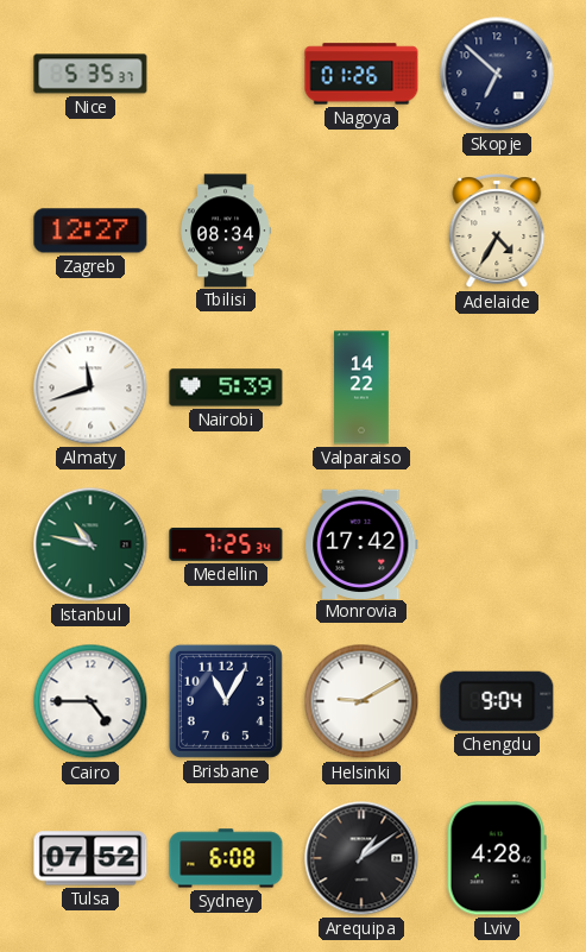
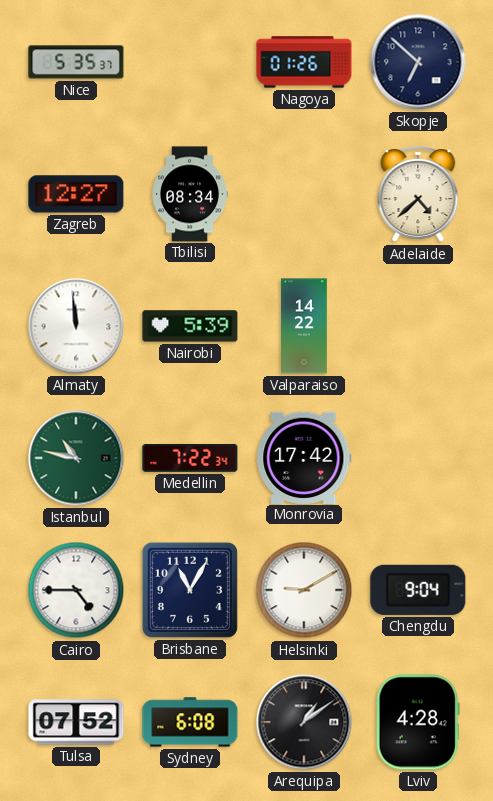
Adelaide: 4:35 -> 4:38
Almaty: 11:42 -> 11:59
Medellin: 7:25 -> 7:22
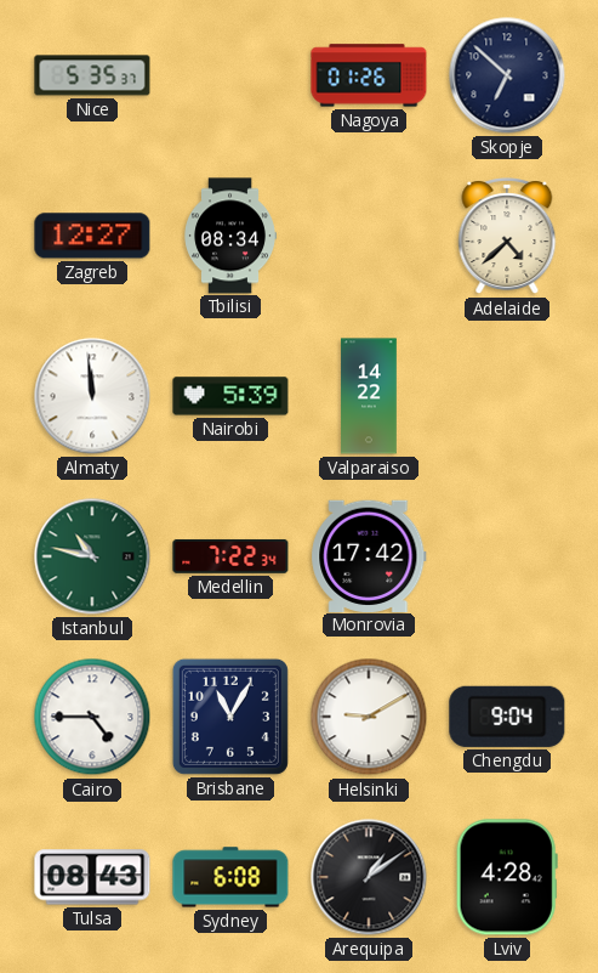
Tulsa: 07:52 -> 08:43
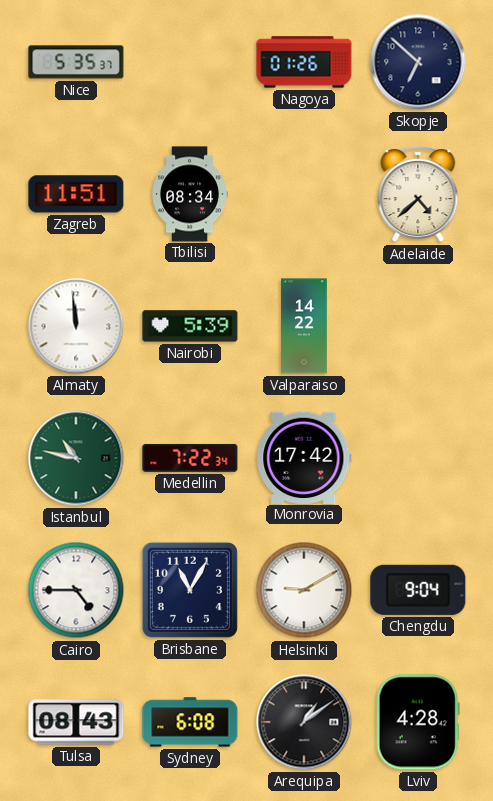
Zagreb: 12:27 -> 11:51
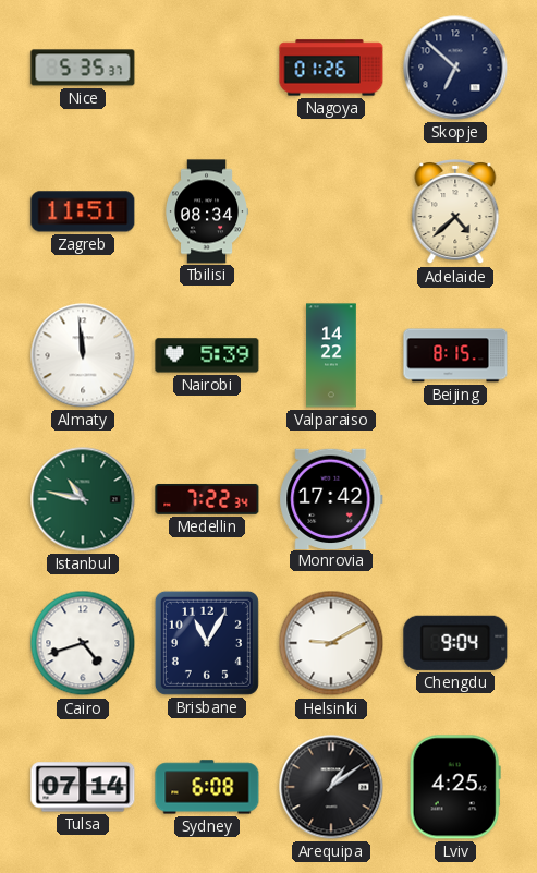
Beijing: none -> 8:15
Cairo: 4:45 -> 4:42
Tulsa: 08:43 -> 07:14
Lviv: 4:28 -> 4:25
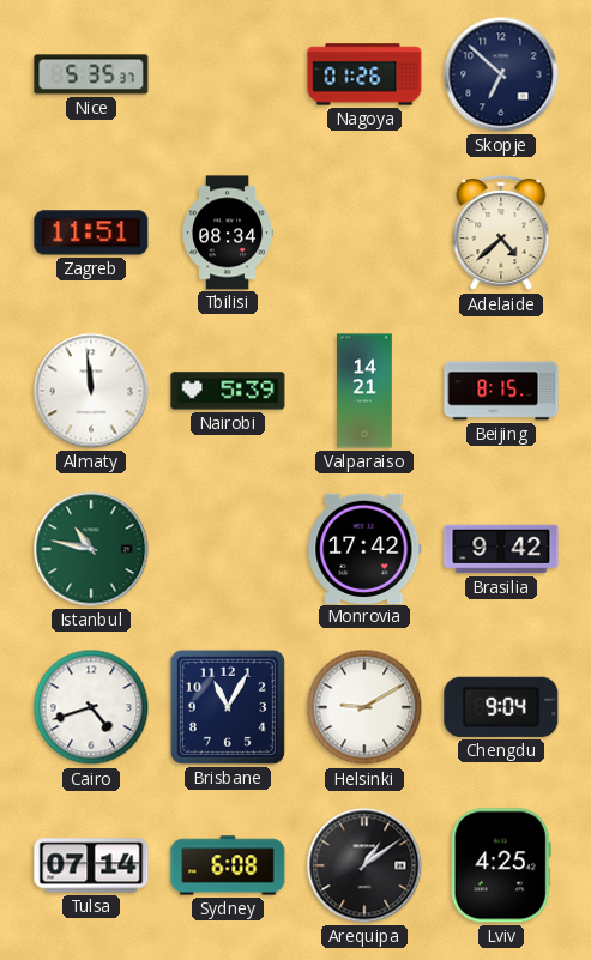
Valparaiso: 14:22 -> 14:21
Medellin: 7:22 -> none
Brasilia: none -> 9:42
